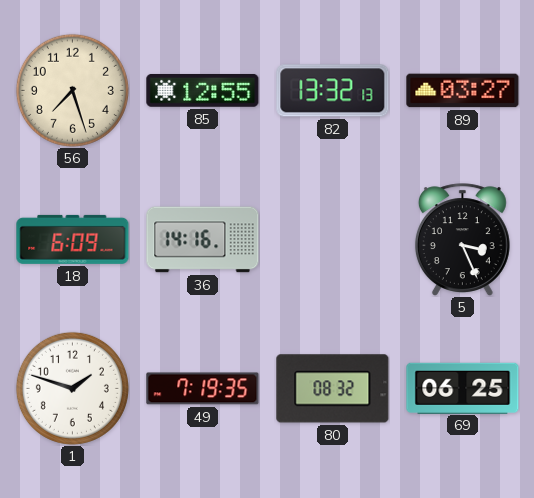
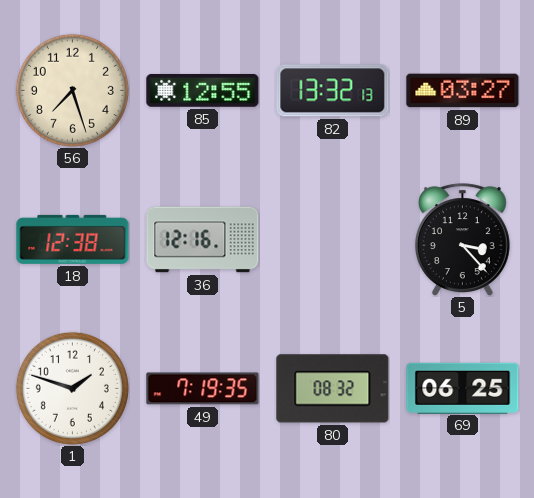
18: 6:09 -> 12:38
36: 14:16 -> 12:16
5: 3:26 -> 3:23
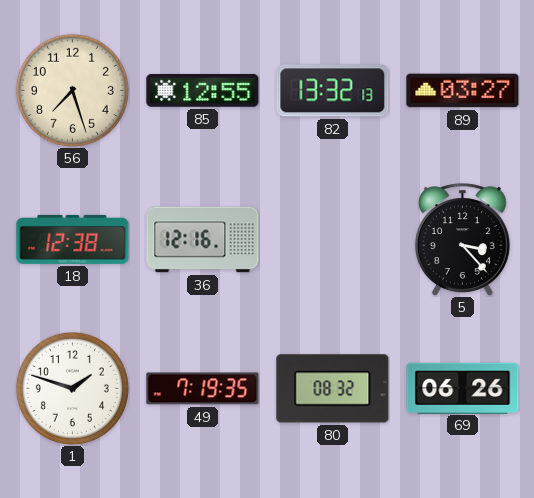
69: 06:25 -> 06:26
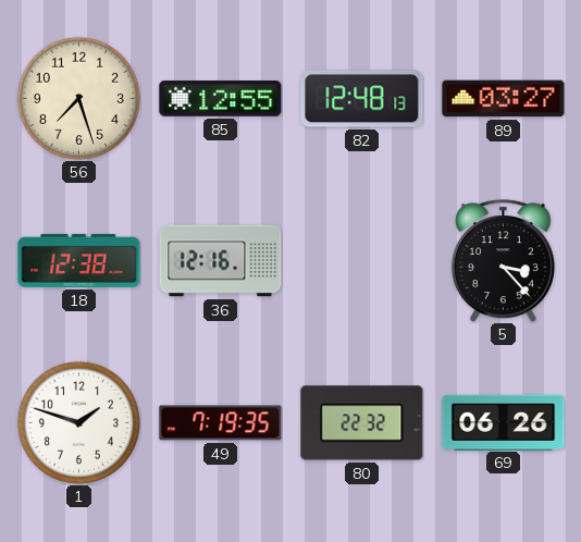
82: 13:32 -> 12:48
80: 08:32 -> 22:32
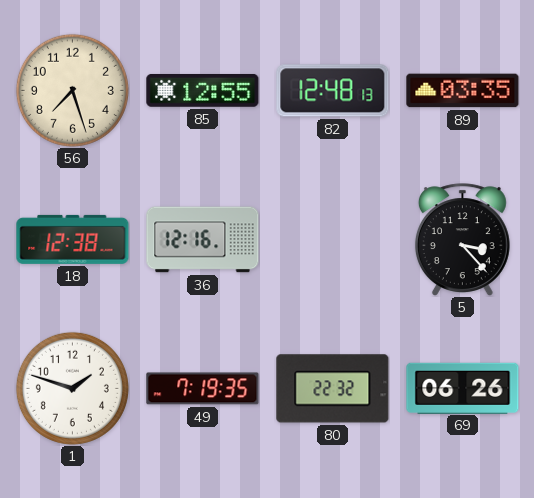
89: 03:27 -> 03:35
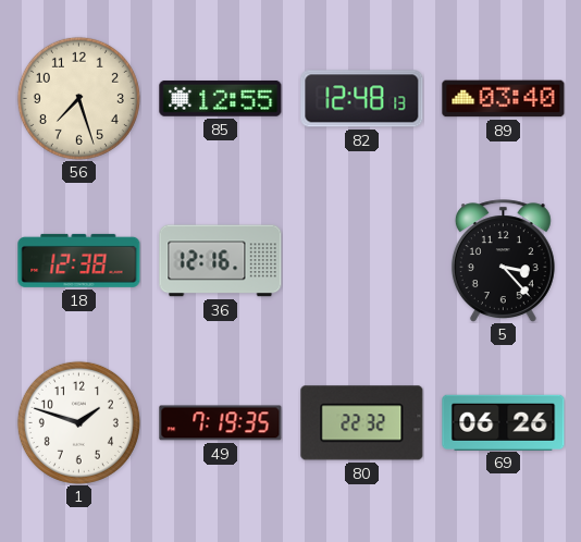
89: 03:35 -> 03:40
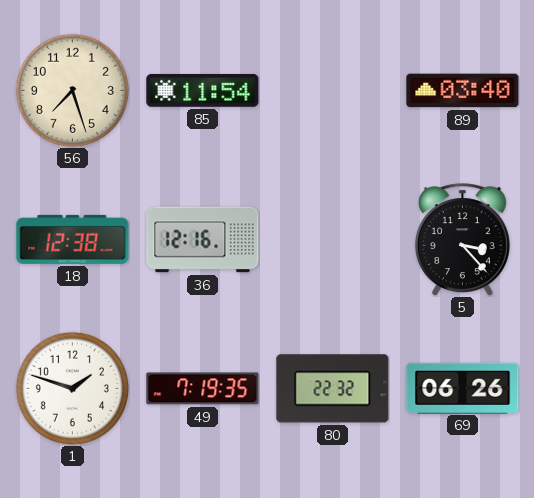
85: 12:55 -> 11:54
82: 12:48 -> none
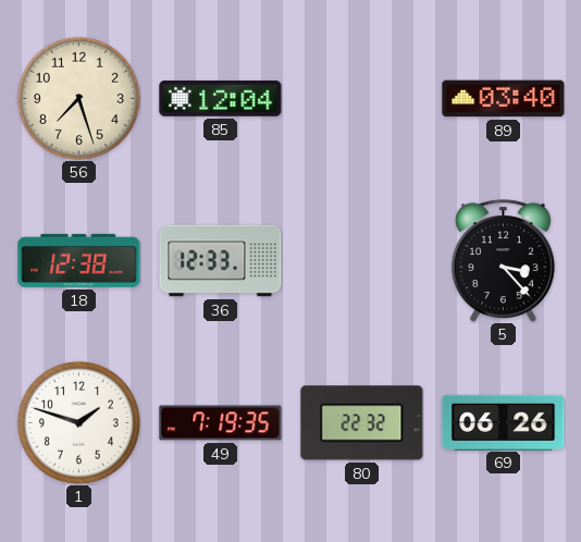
85: 11:54 -> 12:04
36: 12:16 -> 12:33
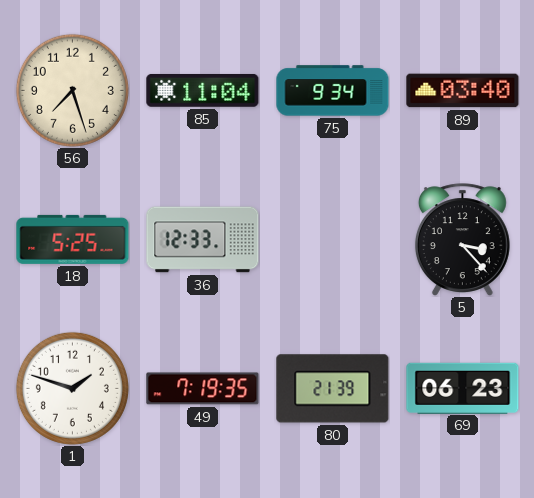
85: 12:04 -> 11:04
75: none -> 9:34
18: 12:38 -> 5:25
80: 22:32 -> 21:39
69: 06:26 -> 06:23
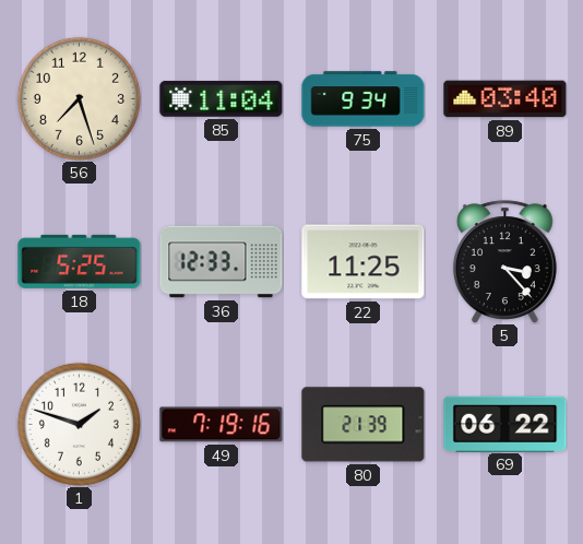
22: none -> 11:25
49: 7:19:35 -> 7:19:16
69: 06:23 -> 06:22
